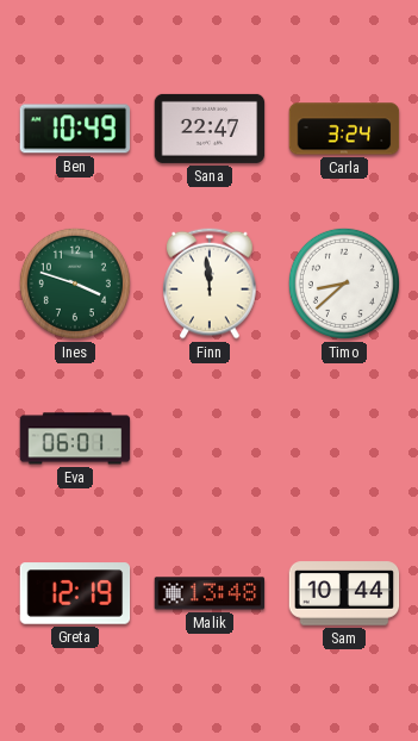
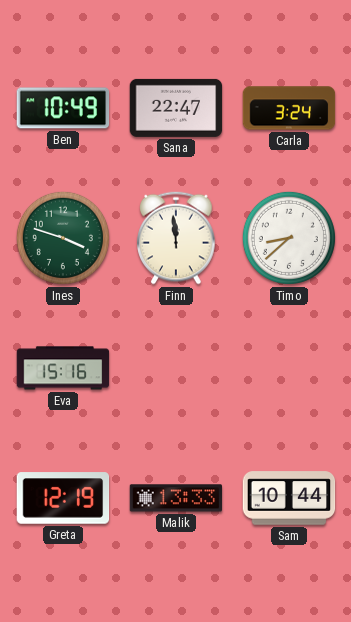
Eva: 06:01 -> 15:16
Malik: 13:48 -> 13:33
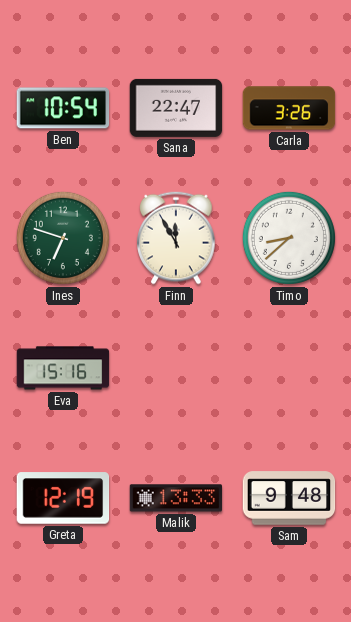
Ben: 10:49 -> 10:54
Carla: 3:24 -> 3:26
Ines: 3:48 -> 6:48
Finn: 11:59 -> 11:55
Sam: 10:44 -> 9:48
